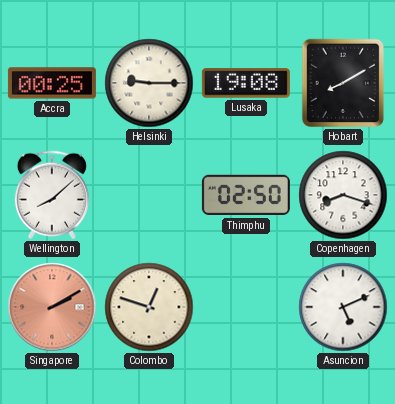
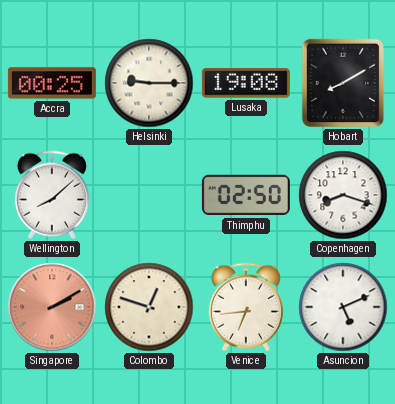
Venice: none -> 6:44
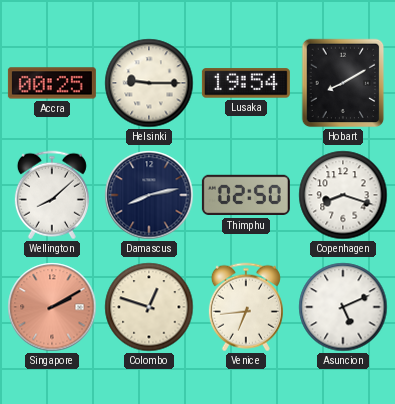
Lusaka: 19:08 -> 19:54
Damascus: none -> 8:13
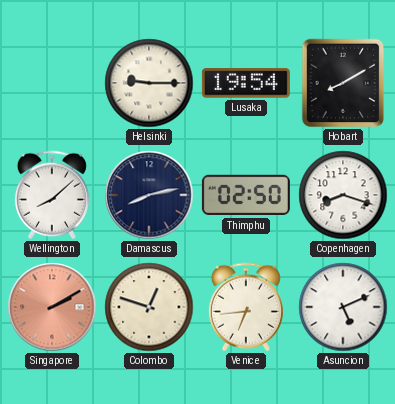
Accra: 00:25 -> none
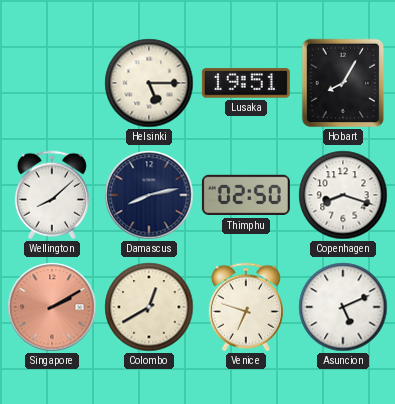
Helsinki: 9:15 -> 5:15
Lusaka: 19:54 -> 19:51
Hobart: 8:10 -> 8:05
Colombo: 12:48 -> 12:40
Venice: 6:44 -> 6:48
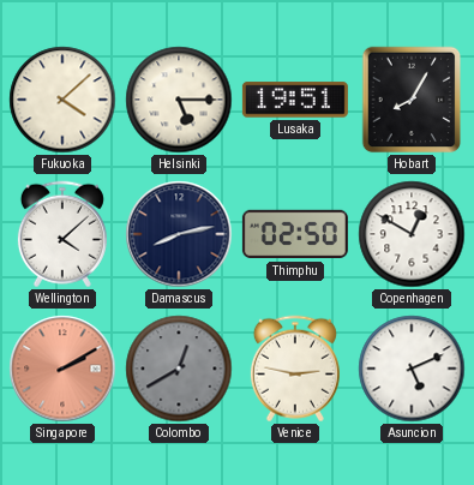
Fukuoka: none -> 4:08
Wellington: 8:08 -> 4:08
Copenhagen: 8:18 -> 12:50
Colombo dial: cream -> grey
Venice: 6:48 -> 2:47
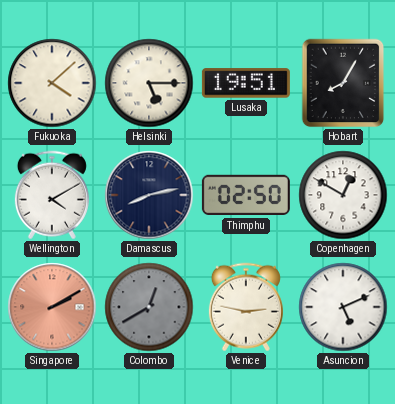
Wellington: 4:08 -> 4:10
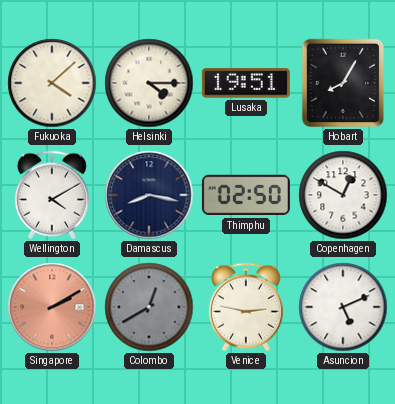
Helsinki: 5:15 -> 4:15
Damascus: 8:13 -> 8:17
